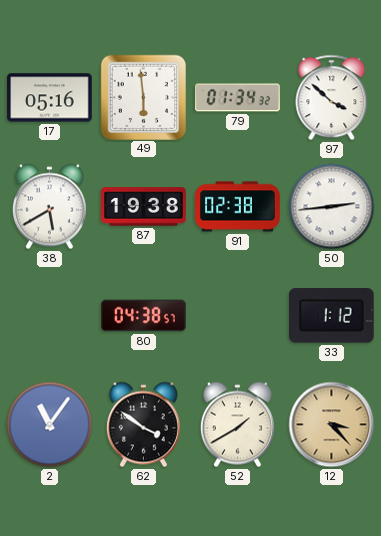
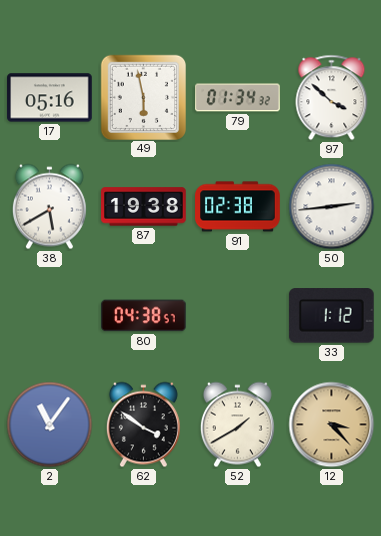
49: 5:59 -> 5:58
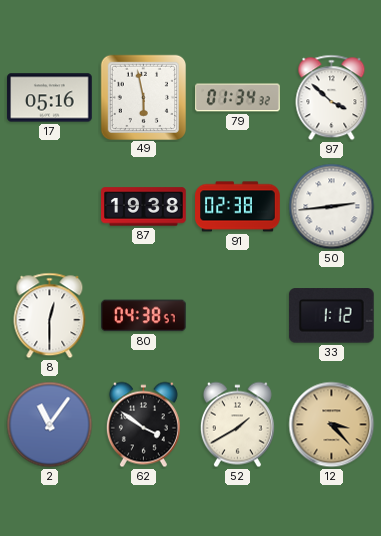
38: 5:40 -> none
8: none -> 12:30
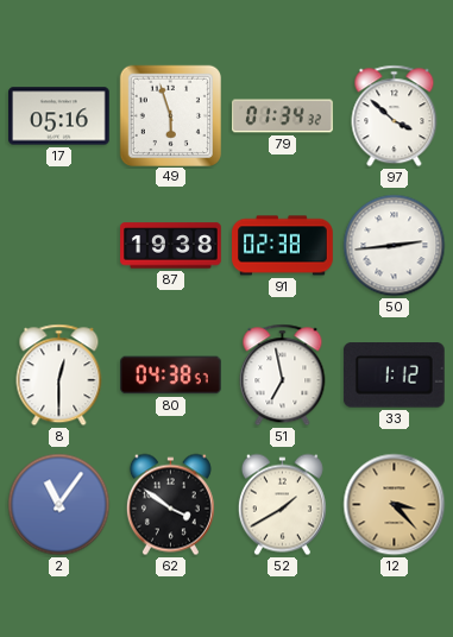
49: 5:58 -> 5:57
51: none -> 6:58
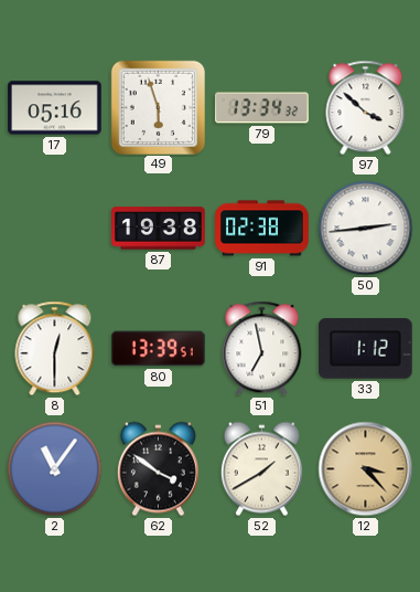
79: 01:34 -> 13:34
80: 04:38 -> 13:39
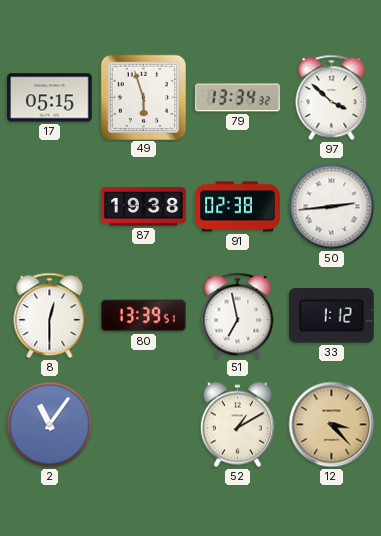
17: 05:16 -> 05:15
62: 3:51 -> none
52: 1:40 -> 1:10
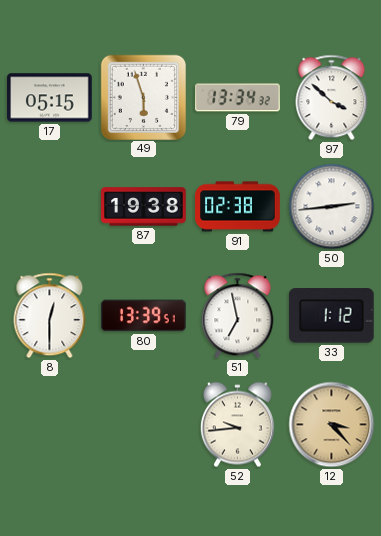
2: 11:06 -> none
52: 1:10 -> 9:44
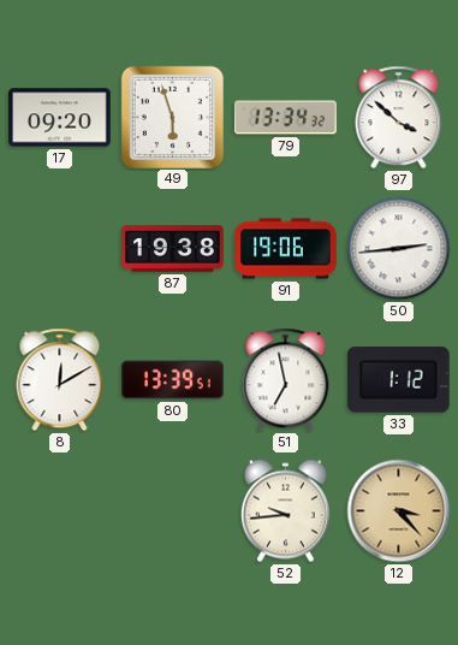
17: 05:15 -> 09:20
91: 02:38 -> 19:06
8: 12:30 -> 12:10
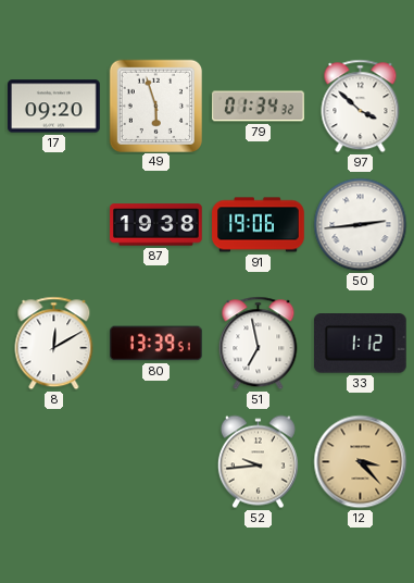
79: 13:34 -> 01:34
